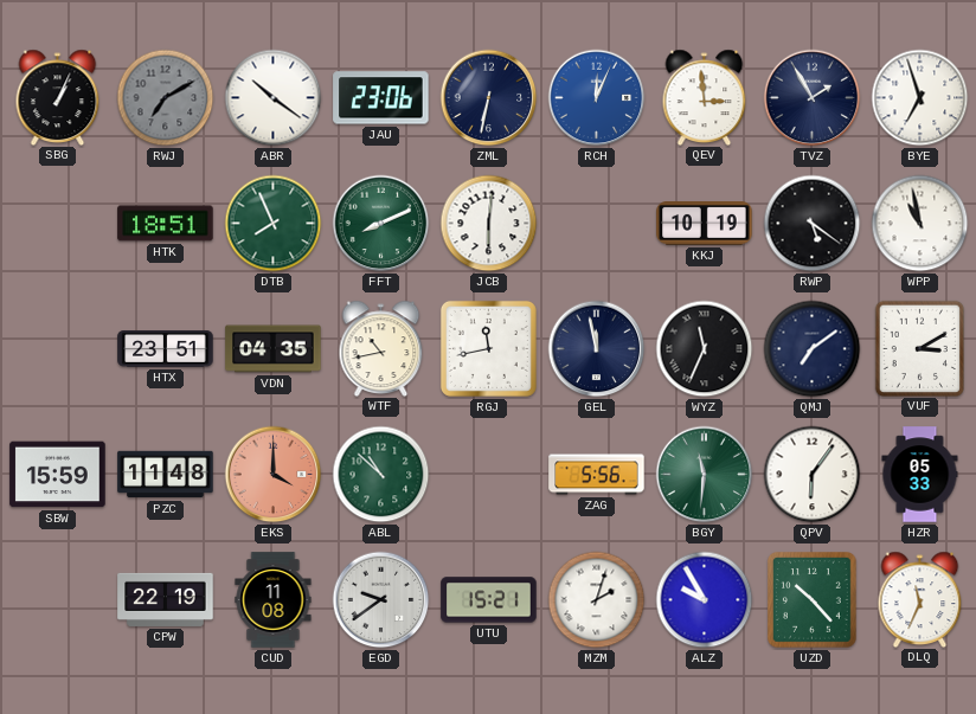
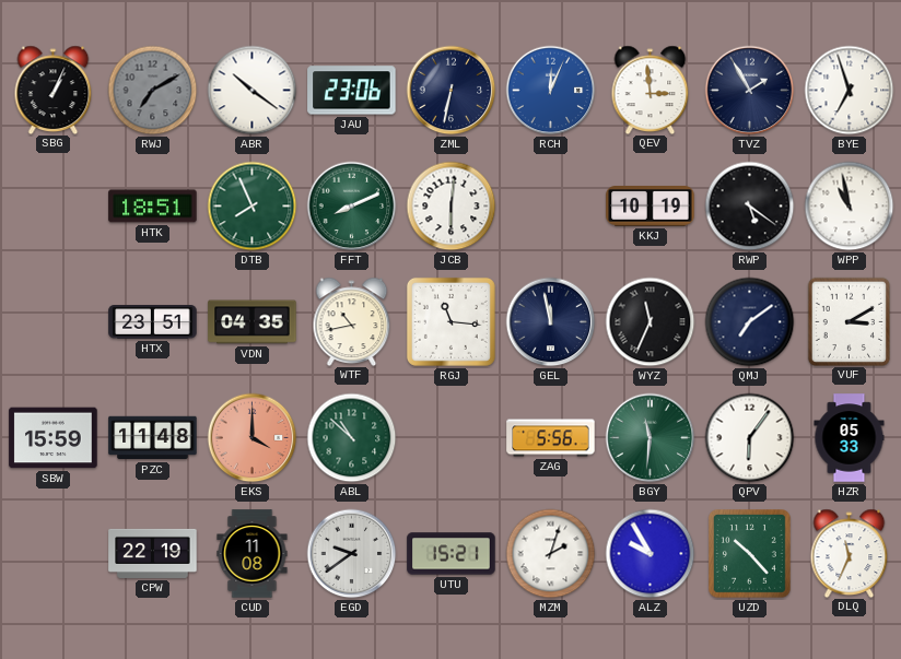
RGJ: 11:43 -> 11:16
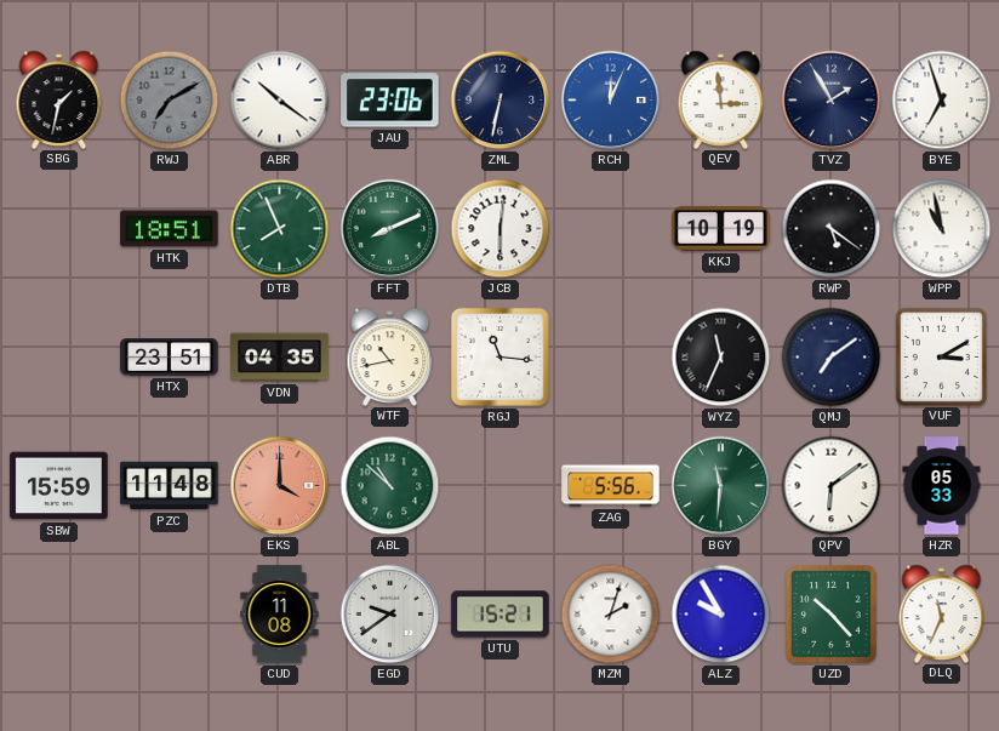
SBG: 1:04 -> 1:32
GEL: 11:58 -> none
QPV: 6:06 -> 6:09
CPW: 22:19 -> none
